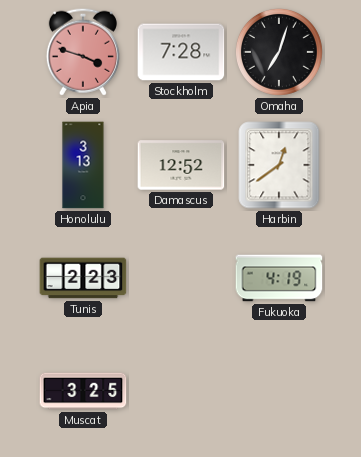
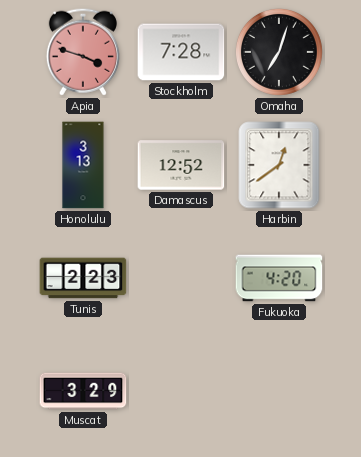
Fukuoka: 4:19 -> 4:20
Muscat: 3:25 -> 3:29
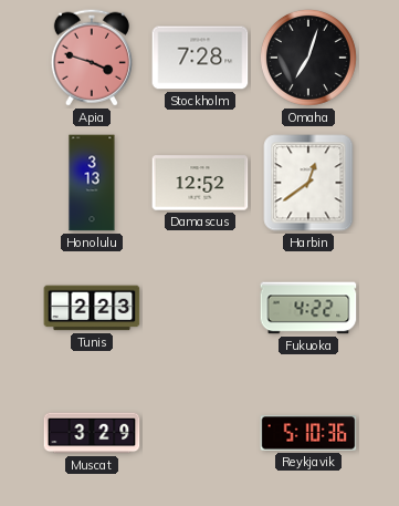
Fukuoka: 4:20 -> 4:22
Reykjavik: none -> 5:10
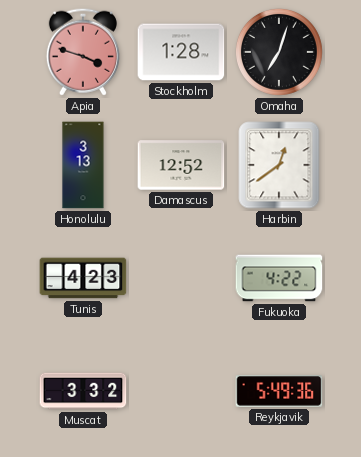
Stockholm: 7:28 -> 1:28
Tunis: 2:23 -> 4:23
Muscat: 3:29 -> 3:32
Reykjavik: 5:10 -> 5:49
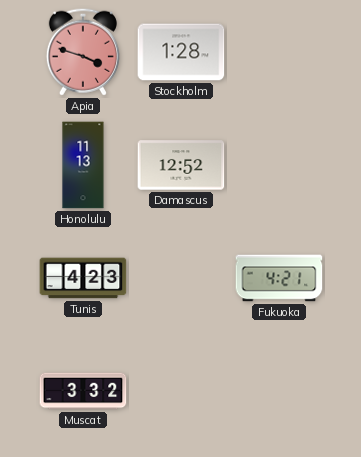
Omaha: 7:03 -> none
Honolulu: 3:13 -> 11:13
Harbin: 12:39 -> none
Fukuoka: 4:22 -> 4:21
Reykjavik: 5:49 -> none
